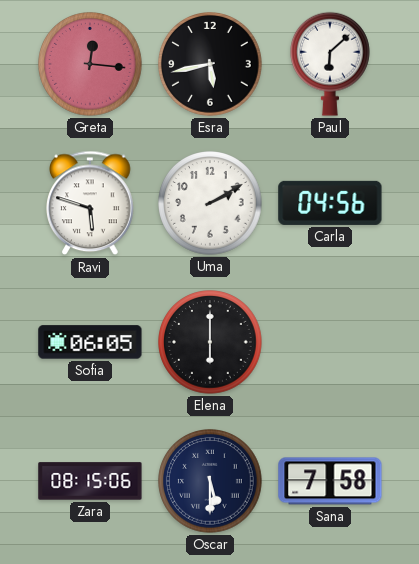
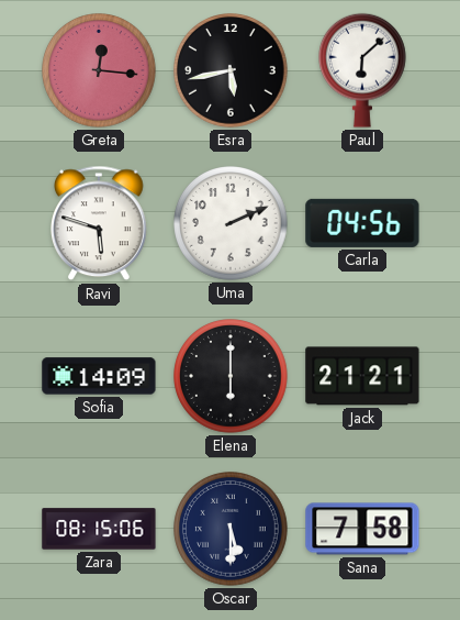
Uma: 2:10 -> 2:11
Sofia: 06:05 -> 14:09
Jack: none -> 21:21
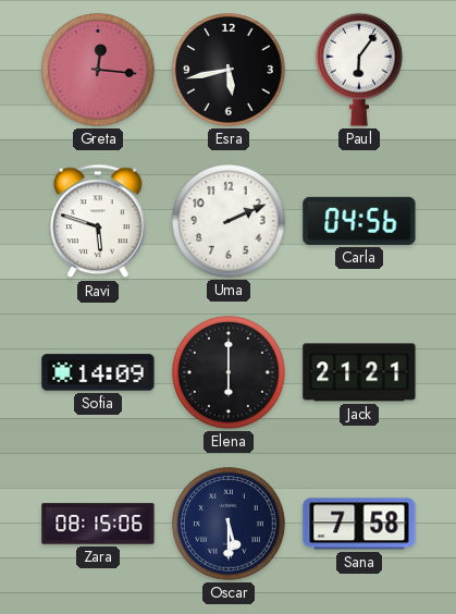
Paul: 6:08 -> 6:06
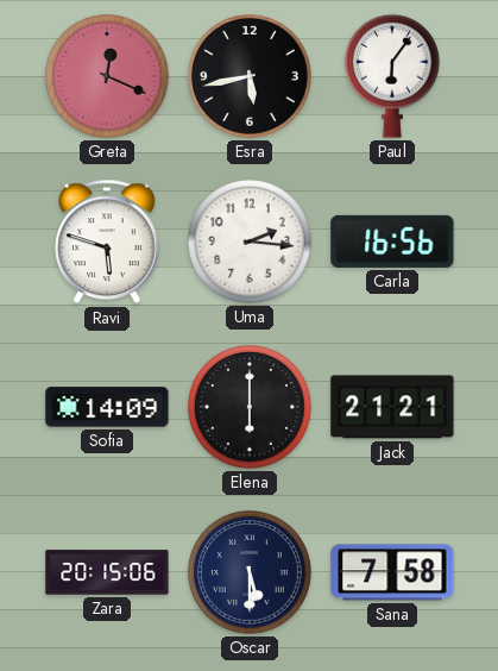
Greta: 12:16 -> 12:19
Uma: 2:11 -> 2:16
Carla: 04:56 -> 16:56
Zara: 08:15 -> 20:15
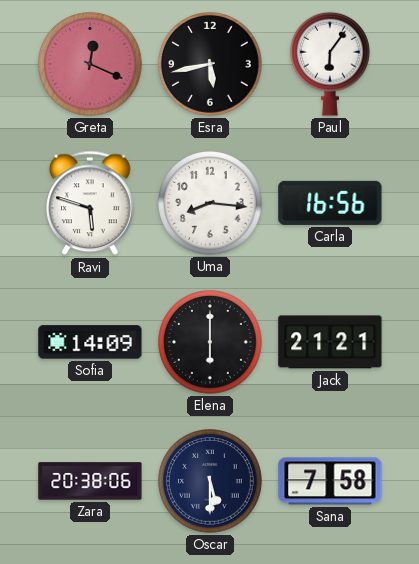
Uma: 2:16 -> 8:16
Zara: 20:15 -> 20:38
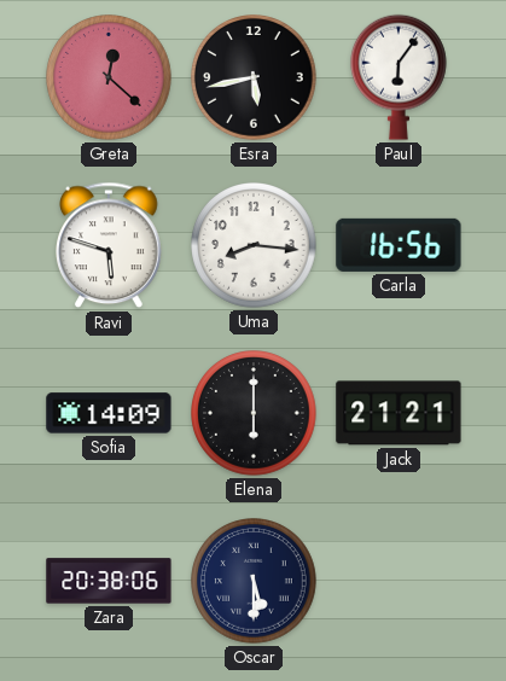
Greta: 12:19 -> 12:22
Sana: 7:58 -> none
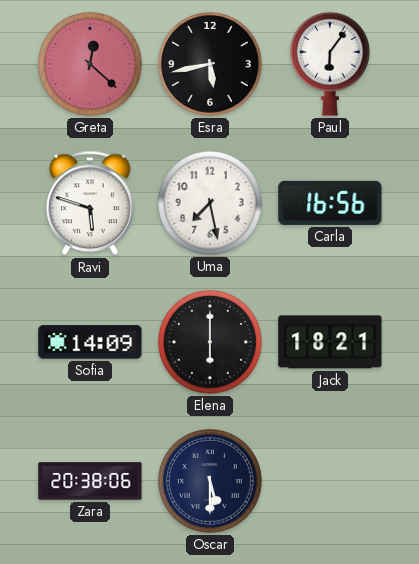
Uma: 8:16 -> 7:28
Jack: 21:21 -> 18:21
